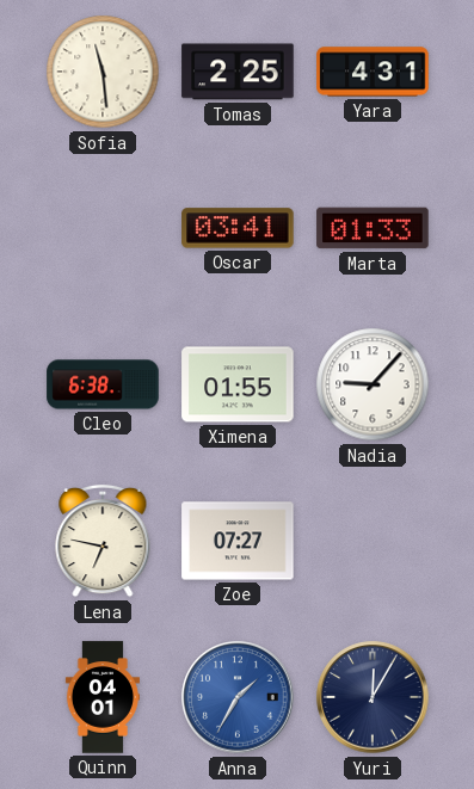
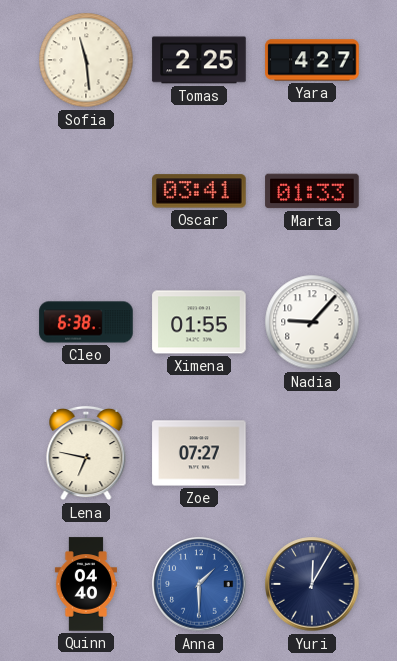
Yara: 4:31 -> 4:27
Quinn: 04:01 -> 04:40
Anna: 1:35 -> 1:30
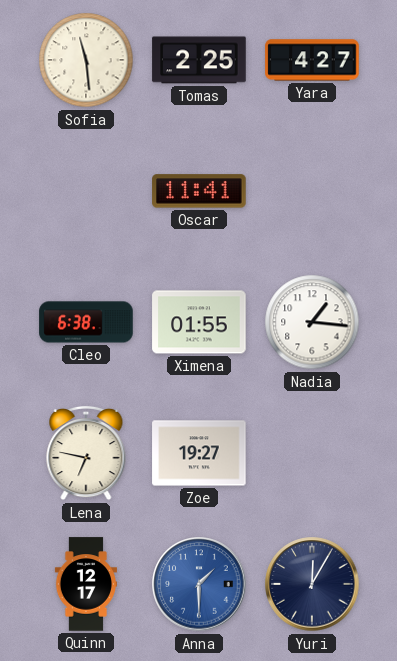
Oscar: 03:41 -> 11:41
Marta: 01:33 -> none
Nadia: 9:07 -> 1:16
Zoe: 07:27 -> 19:27
Quinn: 04:40 -> 12:17
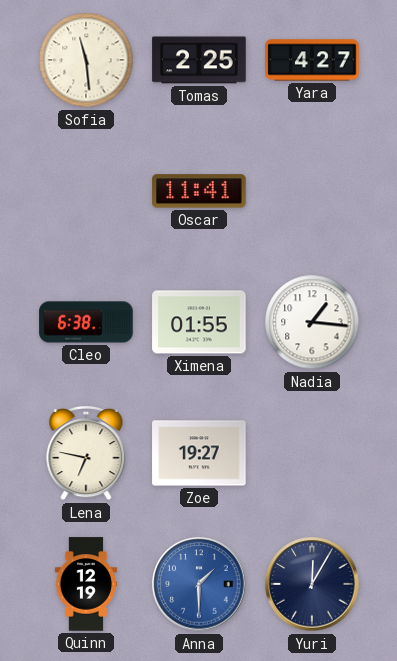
Quinn: 12:17 -> 12:19
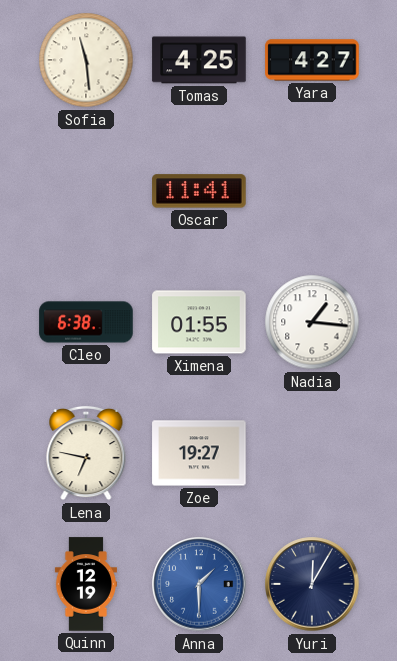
Tomas: 2:25 -> 4:25
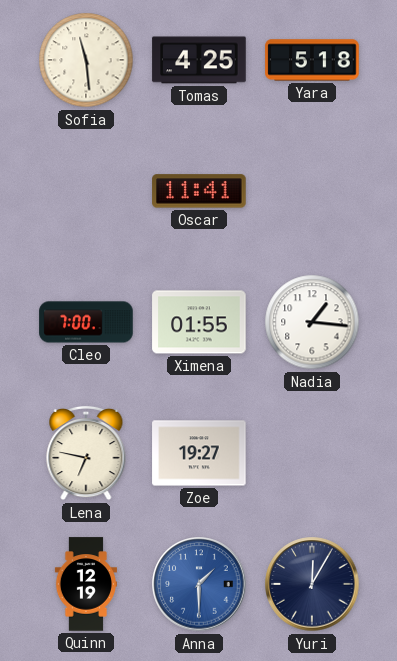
Yara: 4:27 -> 5:18
Cleo: 6:38 -> 7:00
